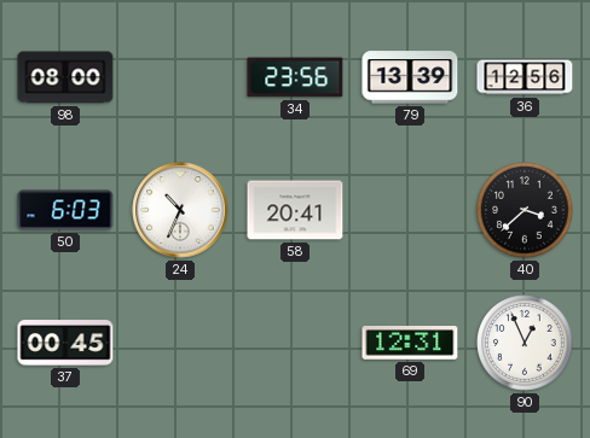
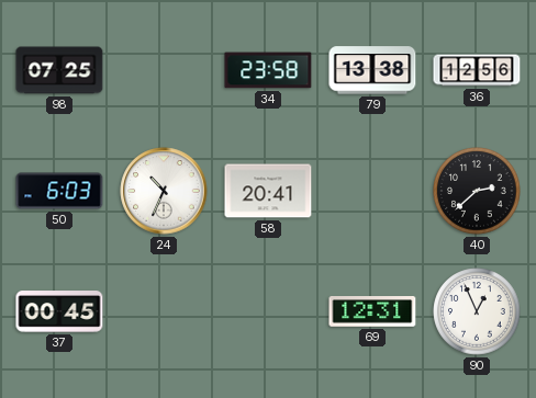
98: 08:00 -> 07:25
34: 23:56 -> 23:58
79: 13:39 -> 13:38
40: 3:38 -> 2:38
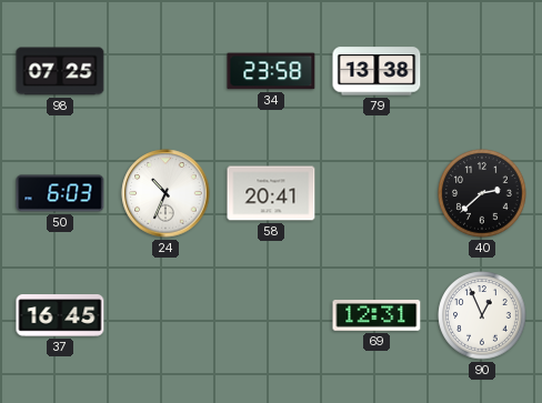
36: 12:56 -> none
37: 00:45 -> 16:45
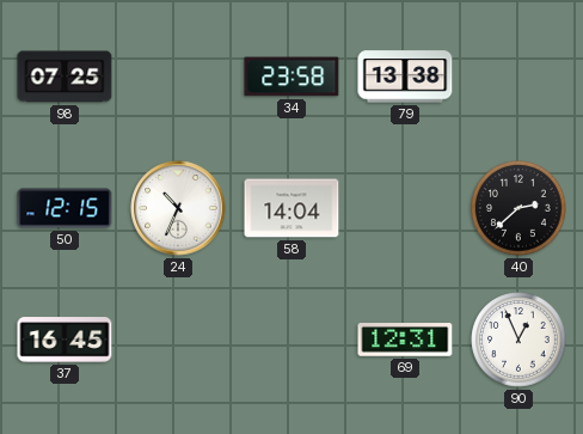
50: 6:03 -> 12:15
58: 20:41 -> 14:04
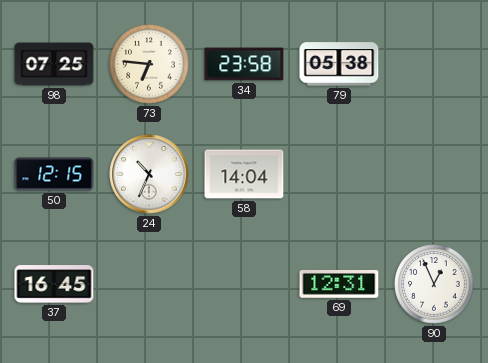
73: none -> 6:46
79: 13:38 -> 05:38
40: 2:38 -> none
